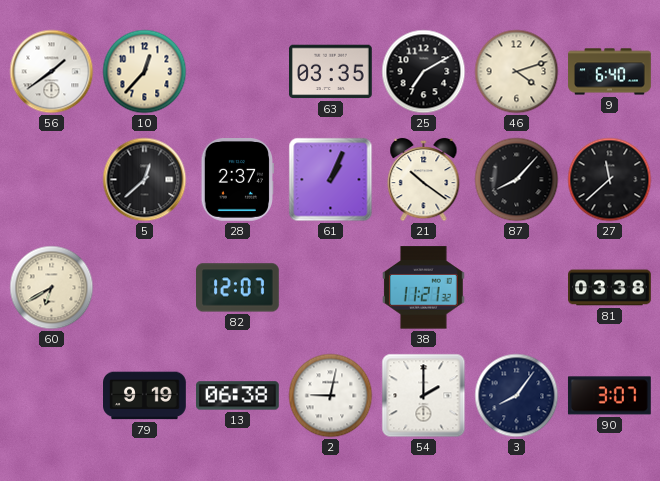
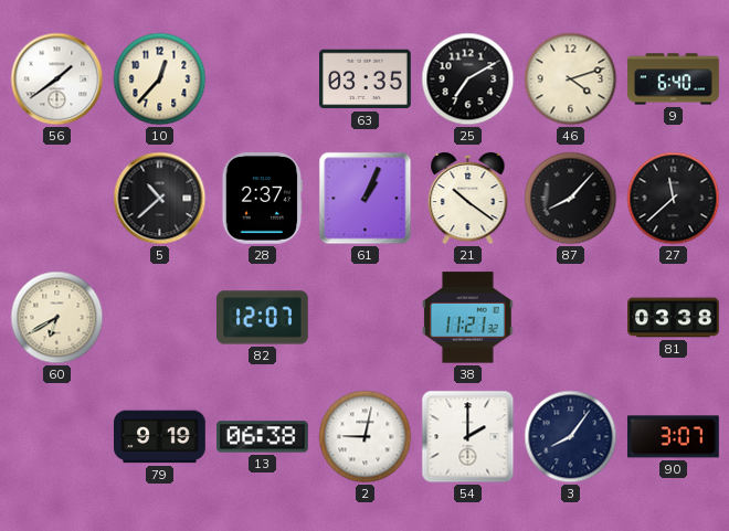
5: 12:38 -> 10:38
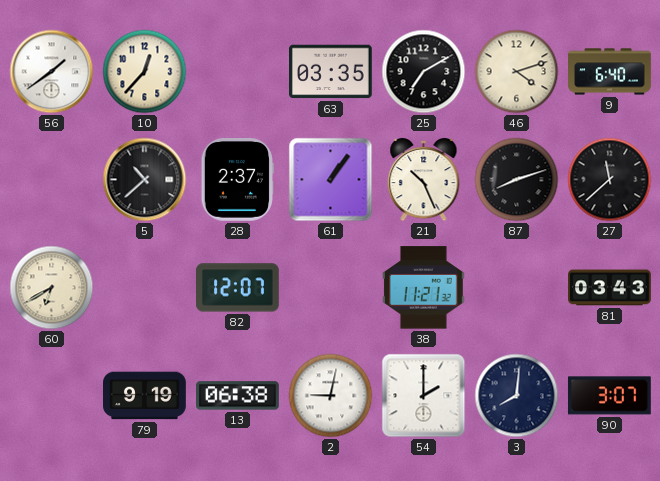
61: 1:04 -> 1:06
21: 10:21 -> 10:26
87: 8:07 -> 8:12
81: 03:38 -> 03:43
3: 8:06 -> 8:01
